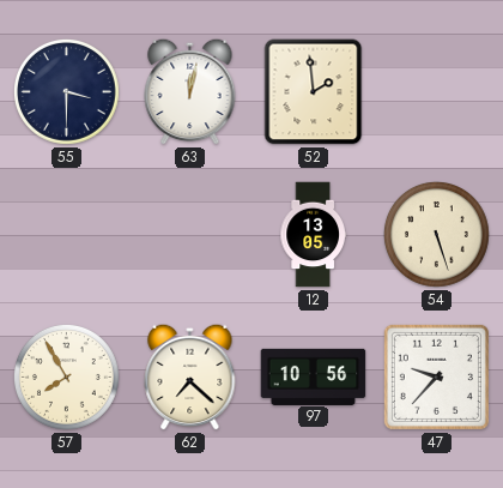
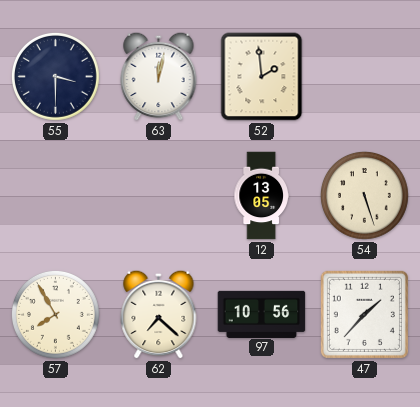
47: 9:37 -> 1:37
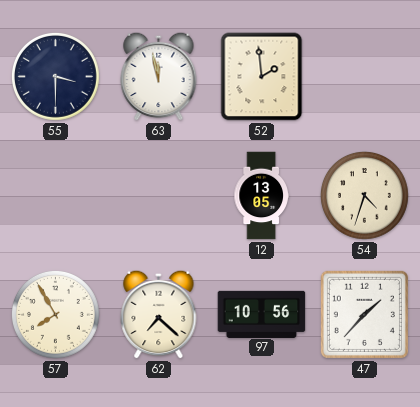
63: 12:02 -> 11:58
54: 5:27 -> 4:33
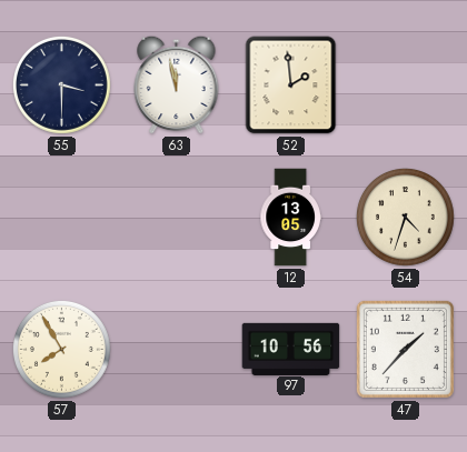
62: 7:22 -> none
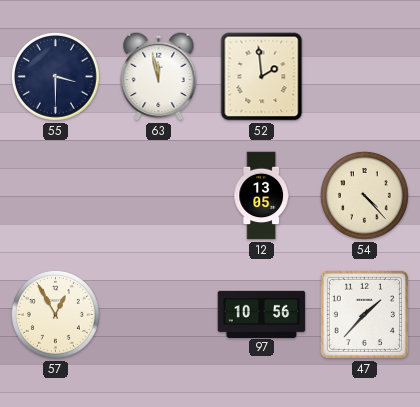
54: 4:33 -> 4:23
57: 7:55 -> 12:55
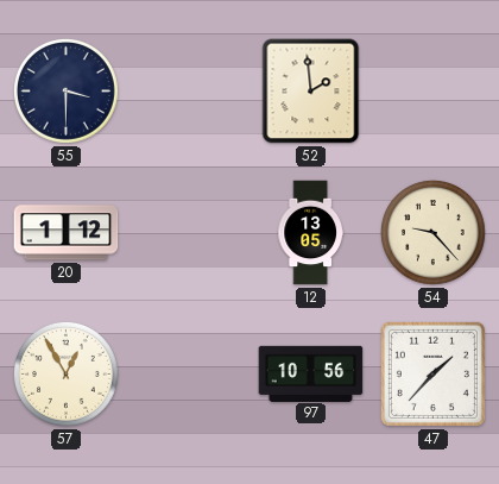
63: 11:58 -> none
20: none -> 1:12
54: 4:23 -> 9:23
